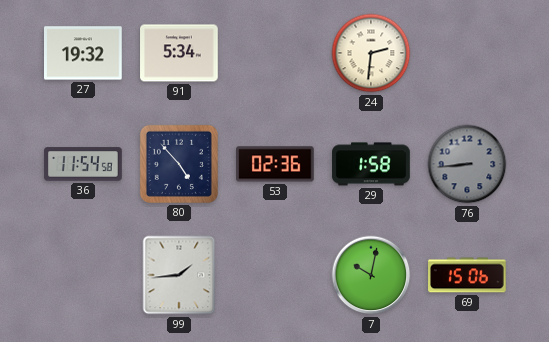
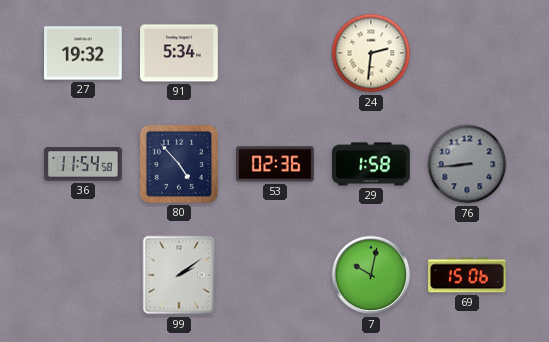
99: 1:44 -> 2:09
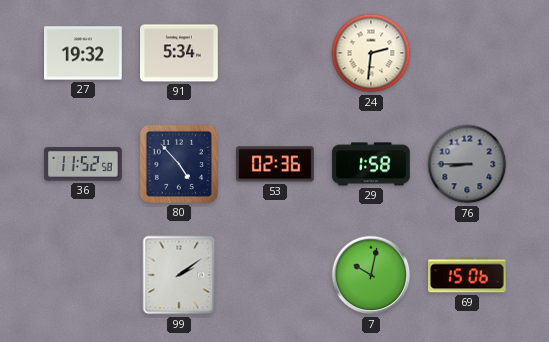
36: 11:54 -> 11:52
76: 8:44 -> 8:45
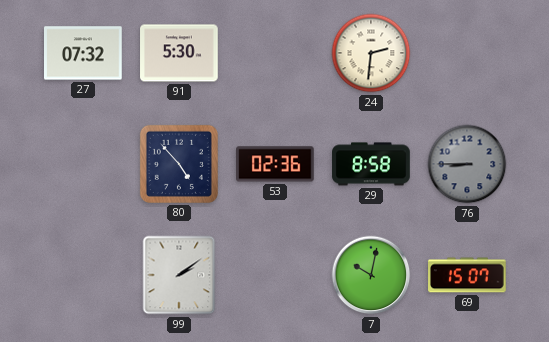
27: 19:32 -> 07:32
91: 5:34 -> 5:30
36: 11:52 -> none
29: 1:58 -> 8:58
69: 15:06 -> 15:07
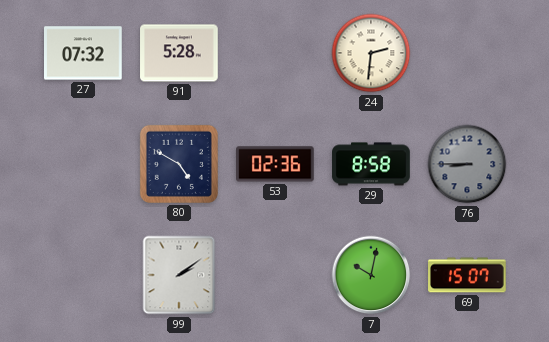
91: 5:30 -> 5:28
80: 4:53 -> 4:50
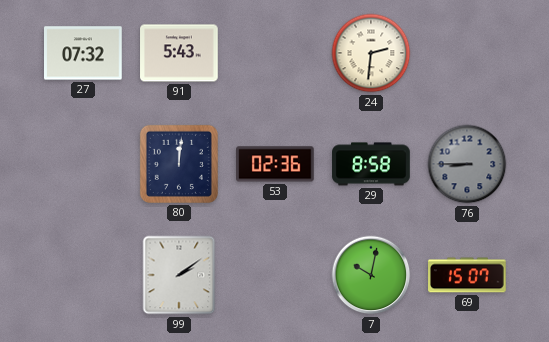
91: 5:28 -> 5:43
80: 4:50 -> 12:01
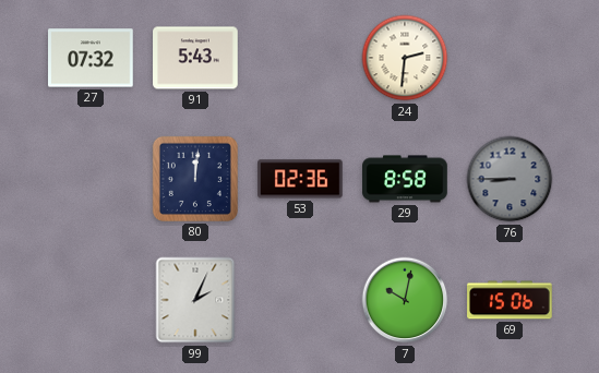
99: 2:09 -> 2:04
69: 15:07 -> 15:06
